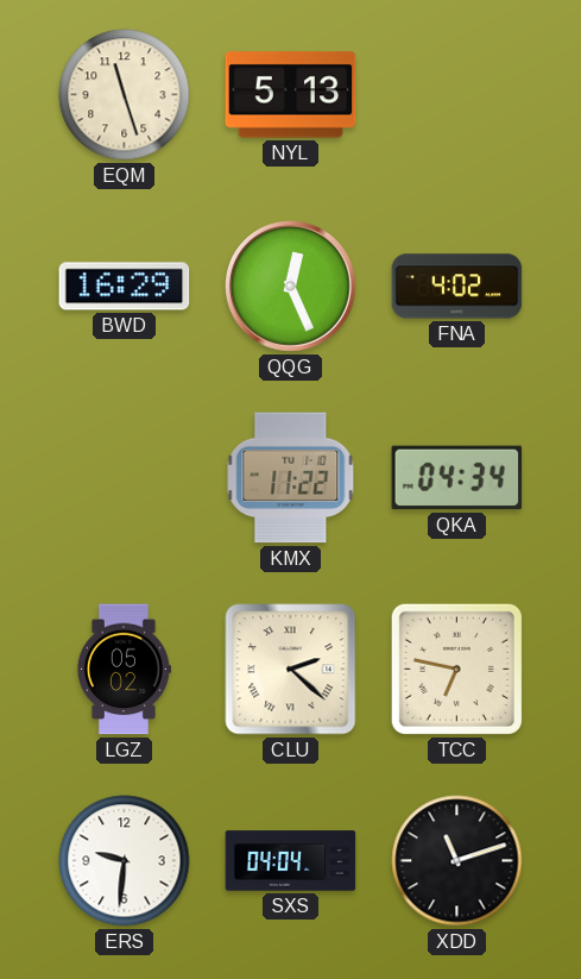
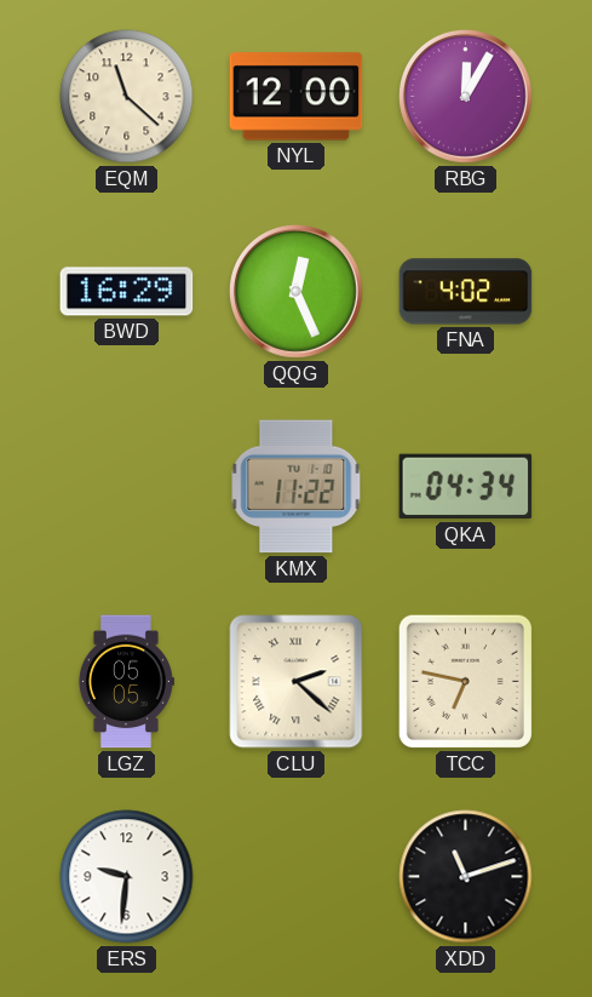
EQM: 11:27 -> 11:22
NYL: 5:13 -> 12:00
RBG: none -> 12:05
LGZ: 05:02 -> 05:05
SXS: 04:04 -> none
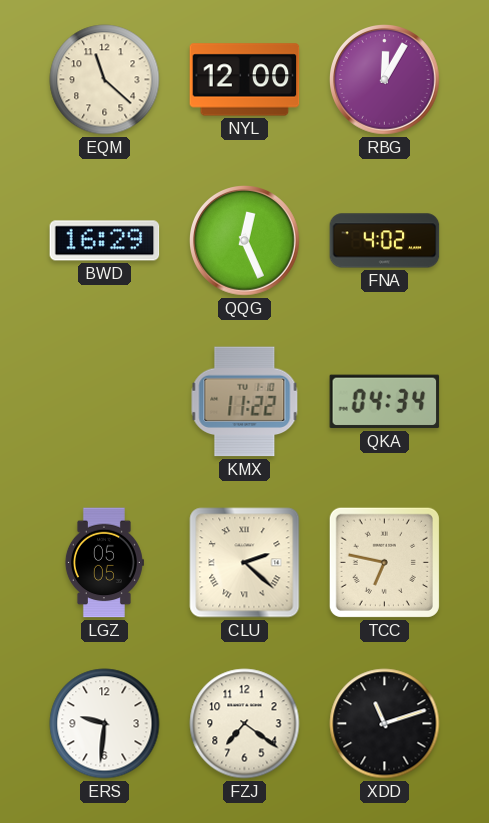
FZJ: none -> 7:21
